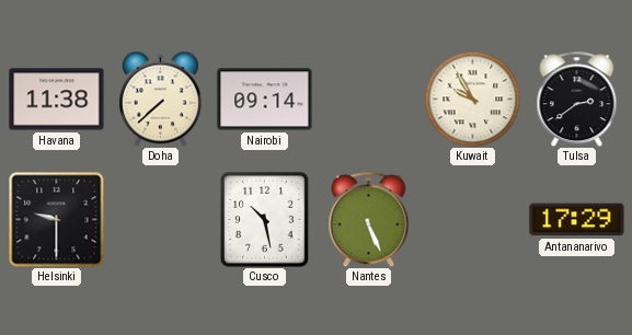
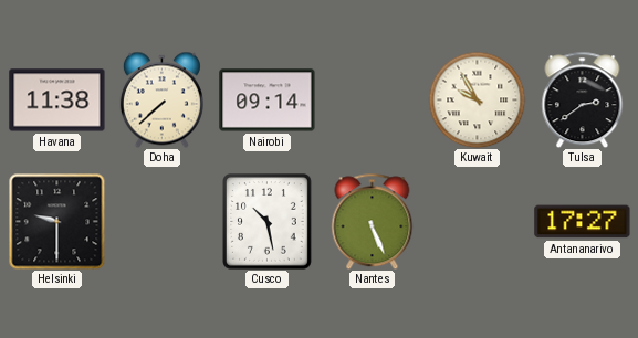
Antananarivo: 17:29 -> 17:27
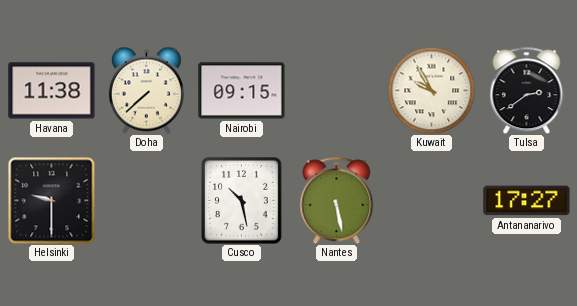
Nairobi: 09:14 -> 09:15
Nantes: 5:26 -> 5:28
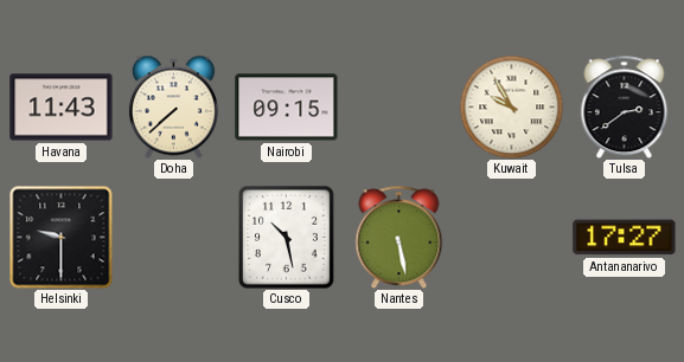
Havana: 11:38 -> 11:43
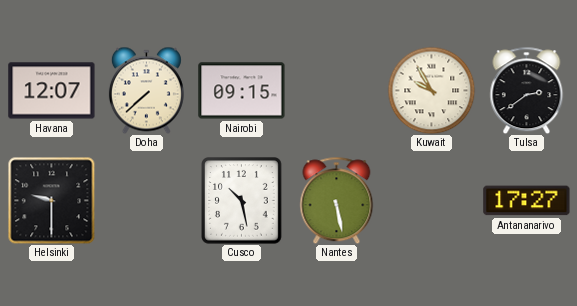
Havana: 11:43 -> 12:07
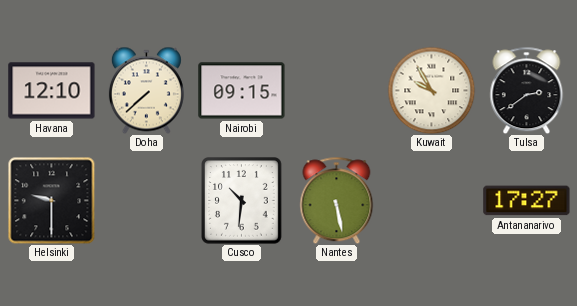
Havana: 12:07 -> 12:10
Cusco: 10:28 -> 10:31
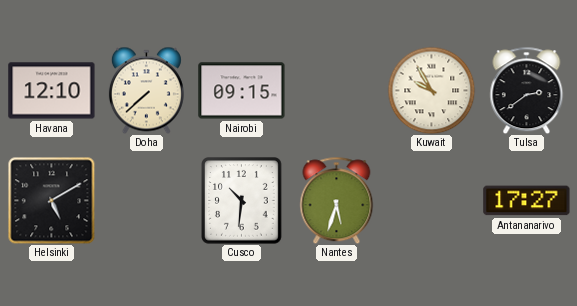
Helsinki: 9:30 -> 5:10
Nantes: 5:28 -> 5:33
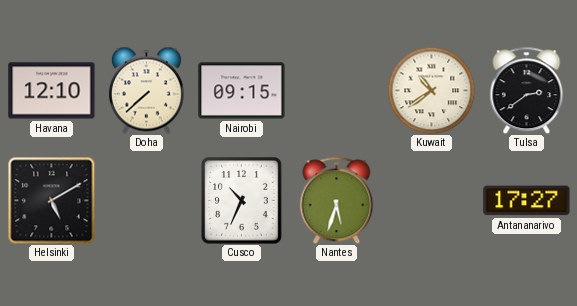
Kuwait: 9:55 -> 10:39
Cusco: 10:31 -> 10:34
